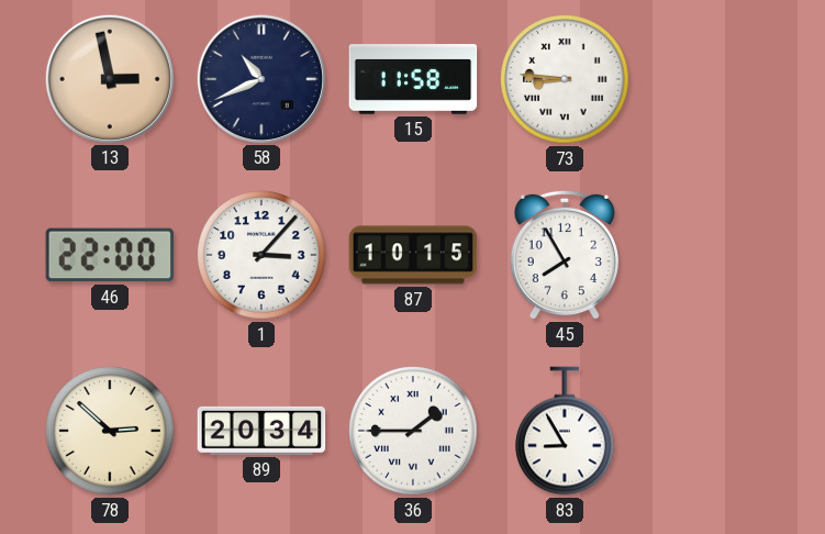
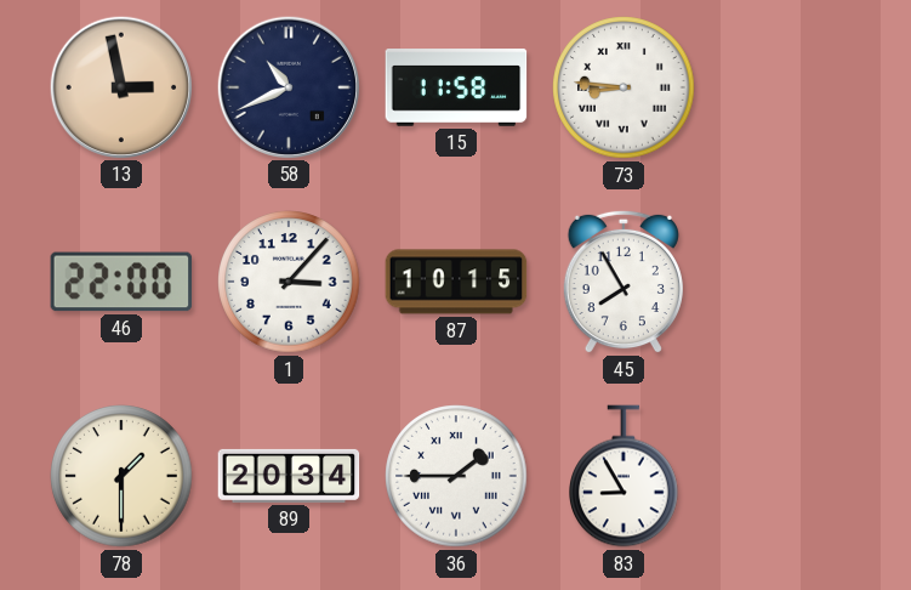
78: 2:52 -> 1:30
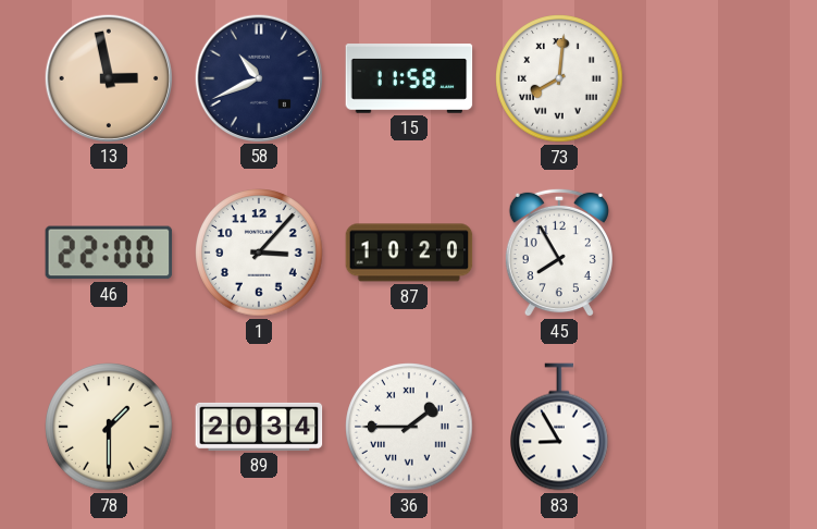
73: 8:46 -> 8:01
87: 10:15 -> 10:20
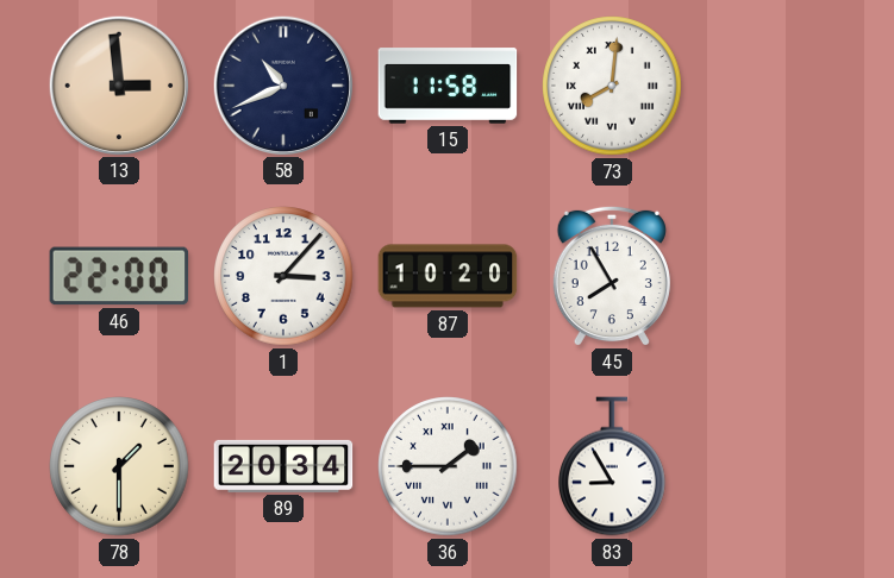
13: 2:58 -> 2:59
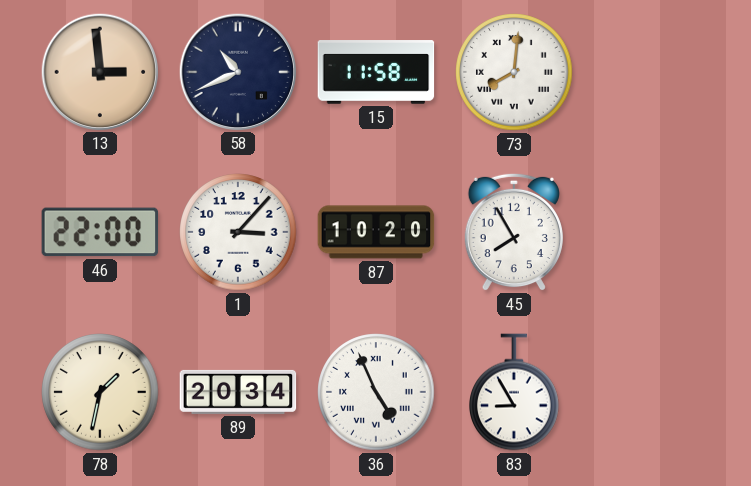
78: 1:30 -> 1:32
36: 1:45 -> 4:56
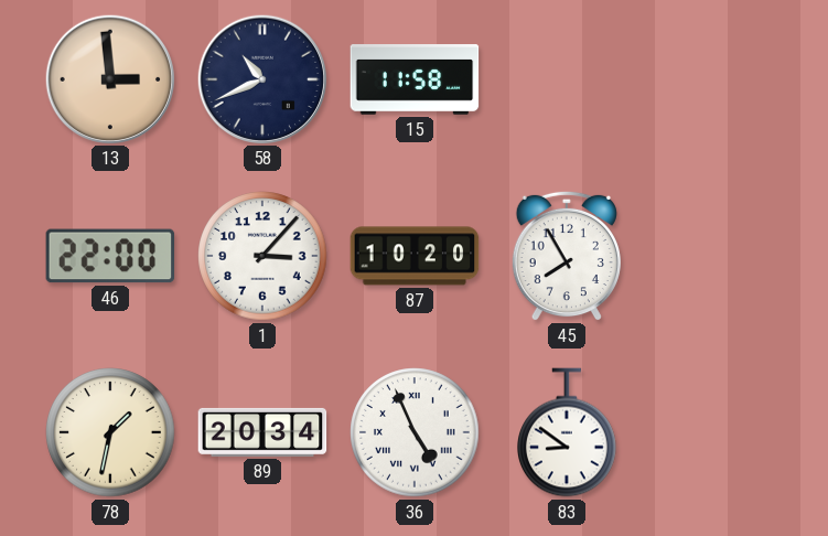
73: 8:01 -> none
83: 8:55 -> 8:51
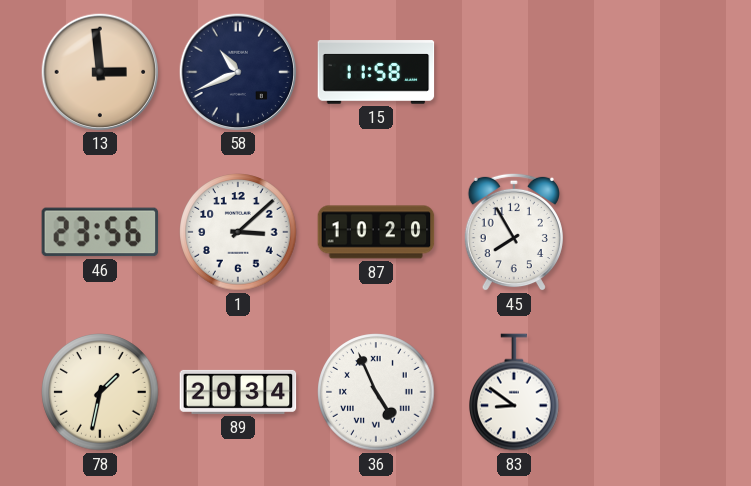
46: 22:00 -> 23:56
1: 3:07 -> 3:08
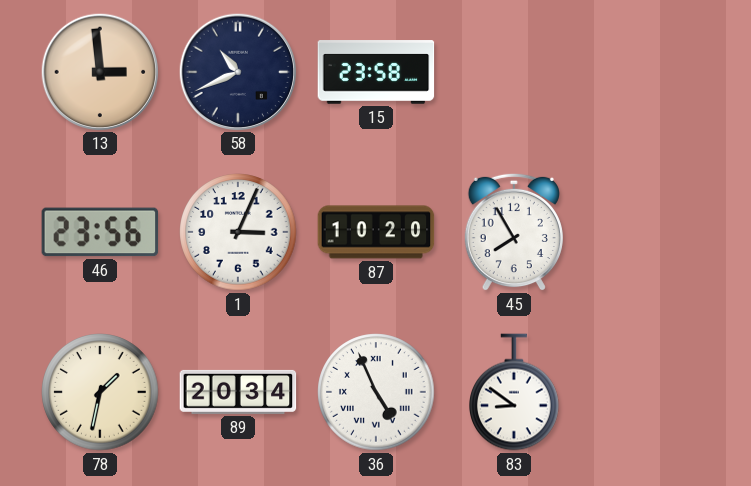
15: 11:58 -> 23:58
1: 3:08 -> 3:04
